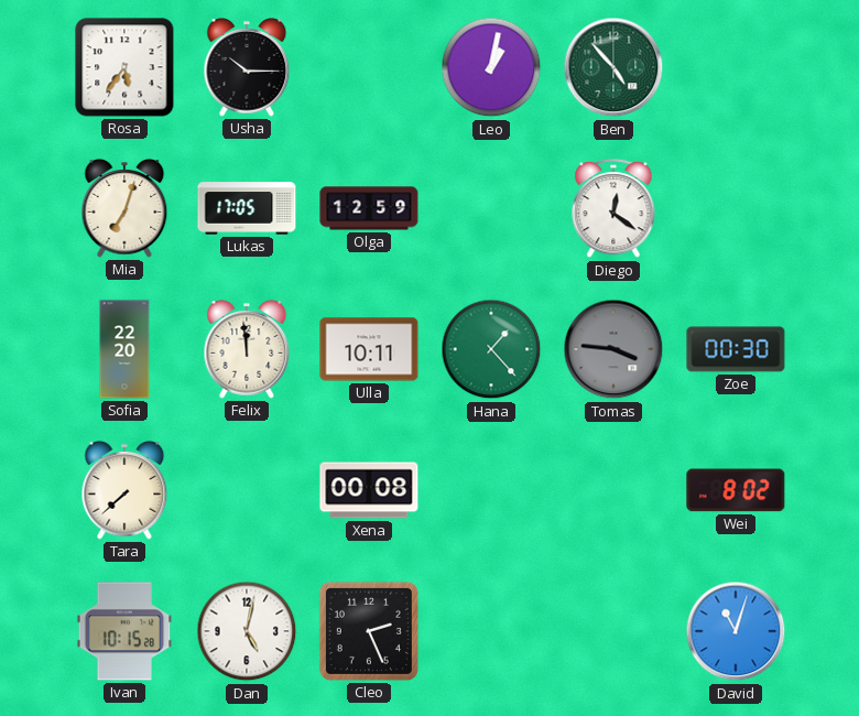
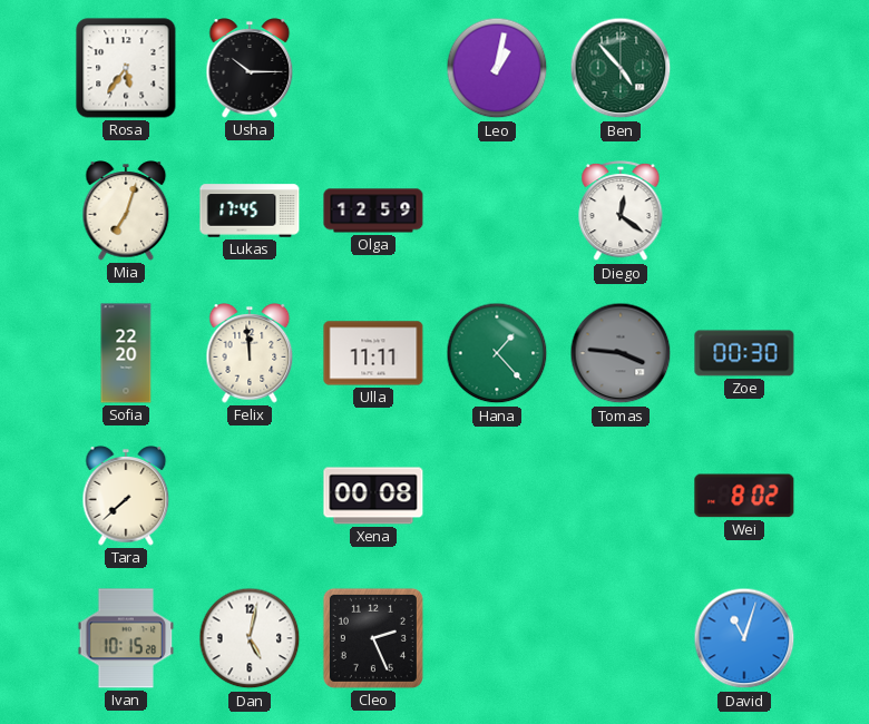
Lukas: 17:05 -> 17:45
Ulla: 10:11 -> 11:11
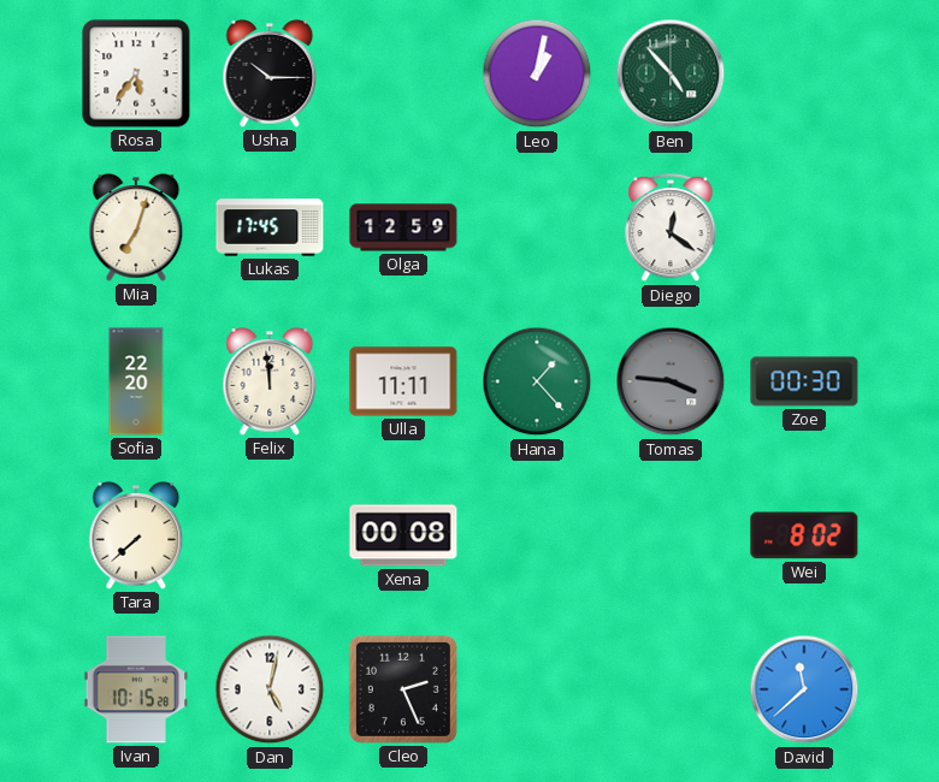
David: 11:03 -> 11:38
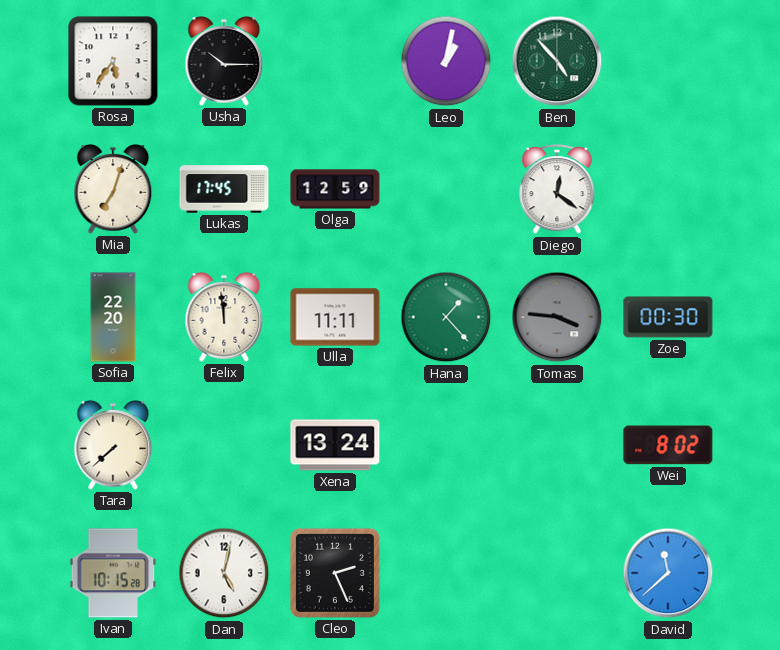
Xena: 00:08 -> 13:24
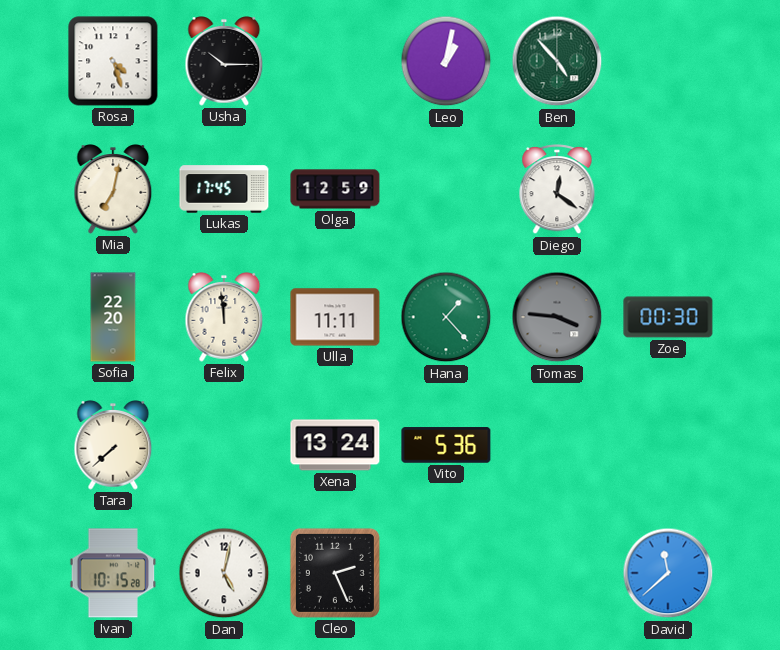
Rosa: 5:36 -> 4:27
Mia: 7:03 -> 7:02
Vito: none -> 5:36
Wei: 8:02 -> none
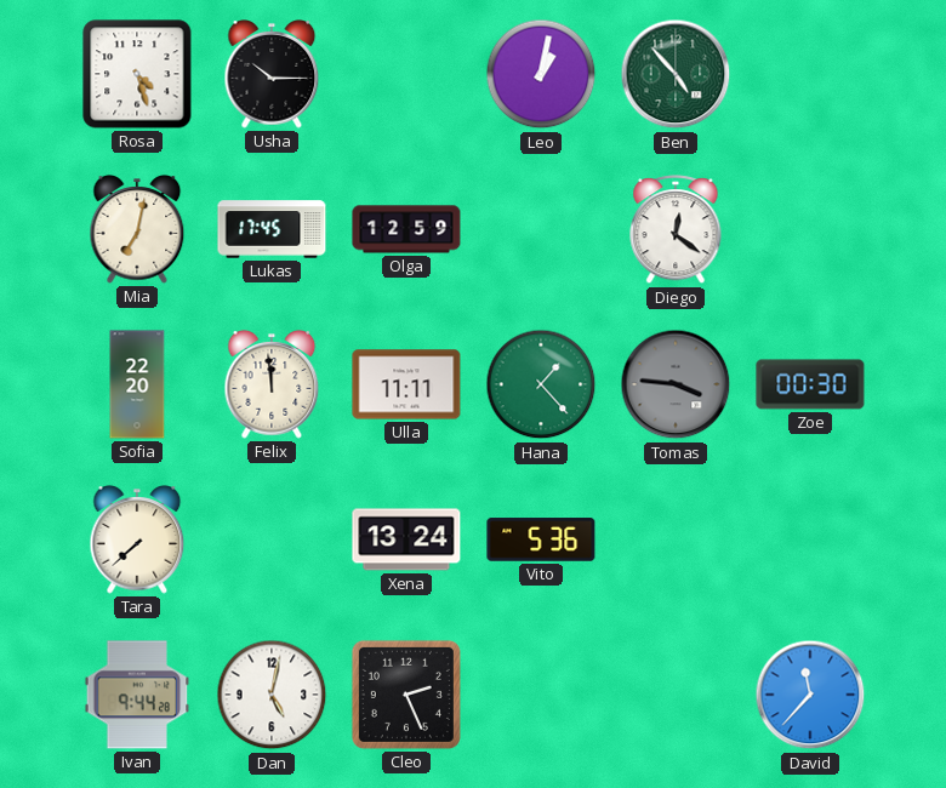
Ivan: 10:15 -> 9:44
David: 11:38 -> 11:37
